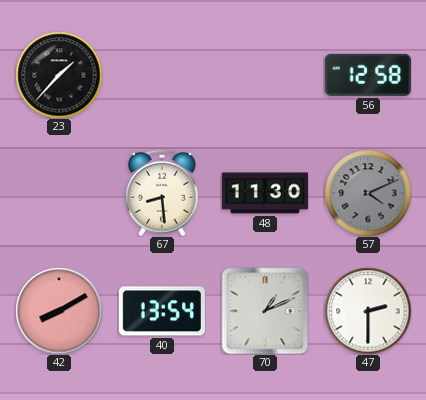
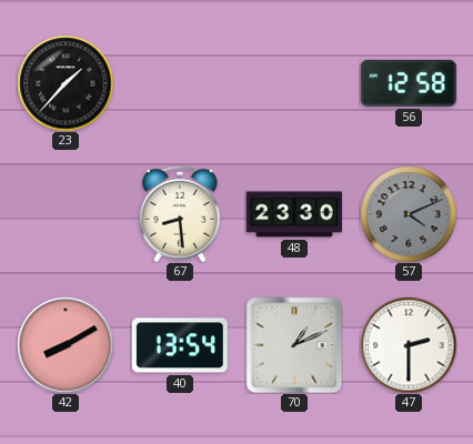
48: 11:30 -> 23:30
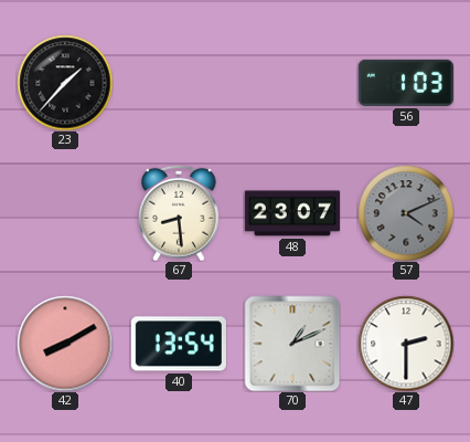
56: 12:58 -> 1:03
48: 23:30 -> 23:07
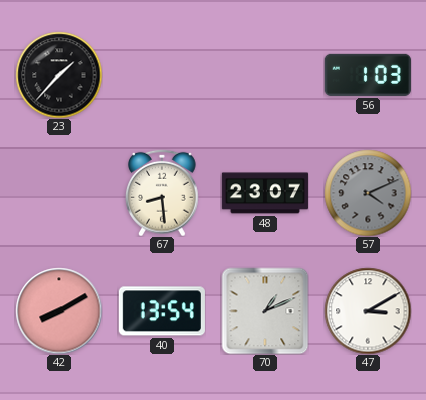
47: 2:30 -> 3:10
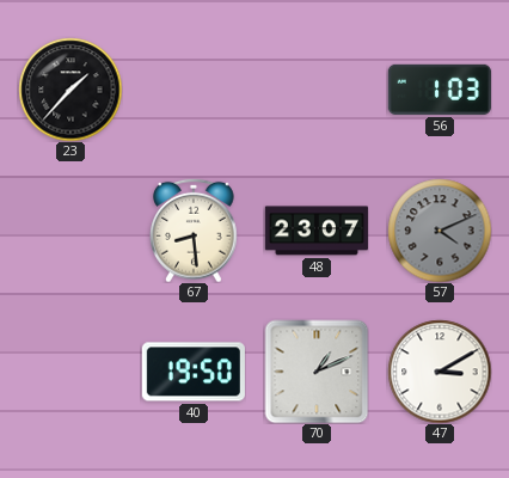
42: 8:10 -> none
40: 13:54 -> 19:50
